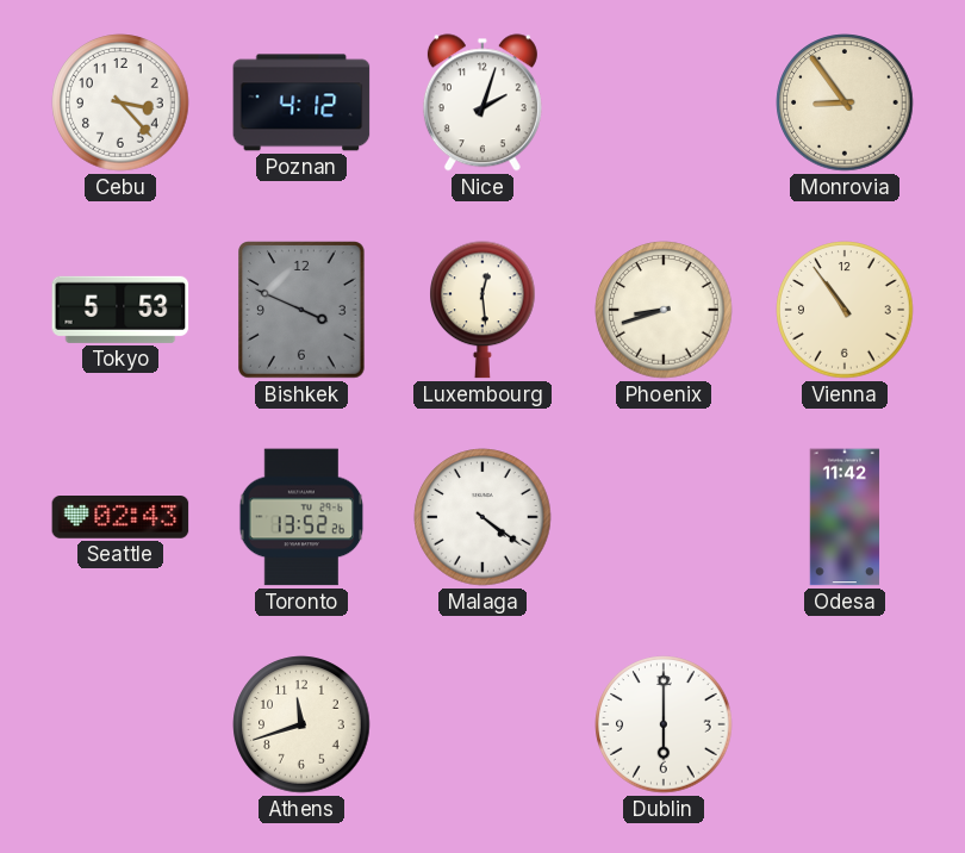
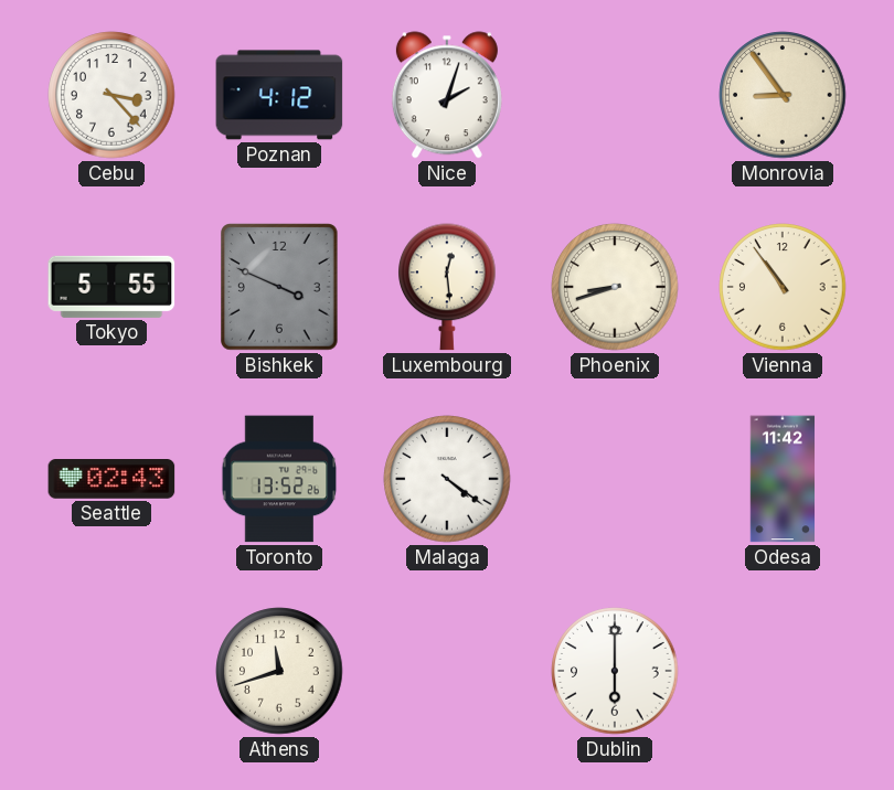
Tokyo: 5:53 -> 5:55
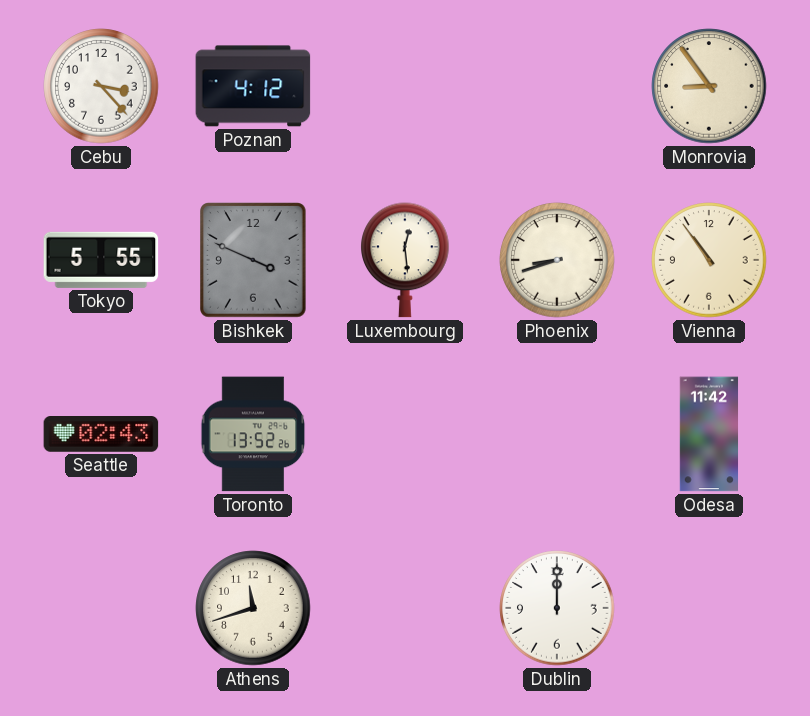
Nice: 2:03 -> none
Malaga: 4:21 -> none
Dublin: 6:00 -> 12:00
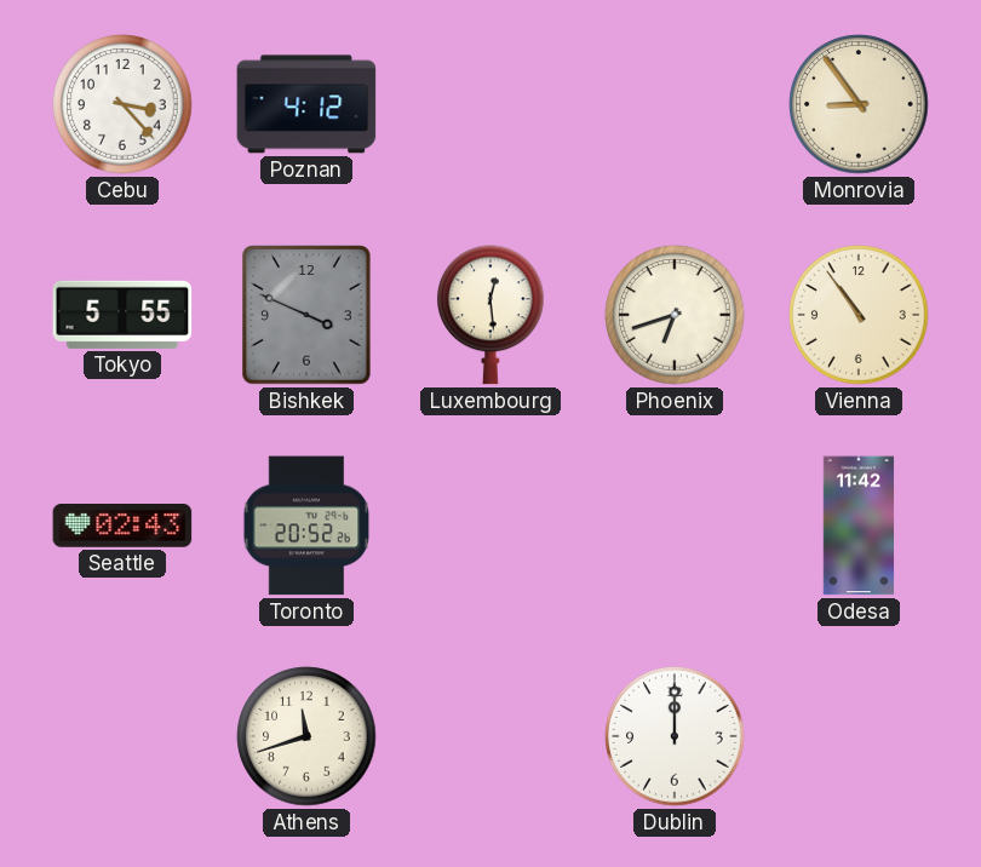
Phoenix: 8:42 -> 6:42
Toronto: 13:52 -> 20:52
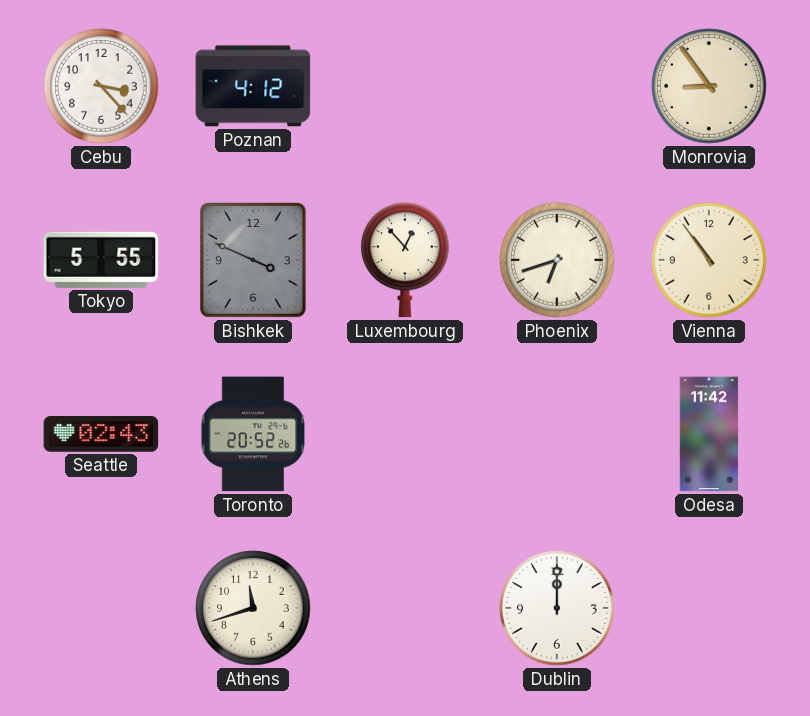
Luxembourg: 12:29 -> 12:53
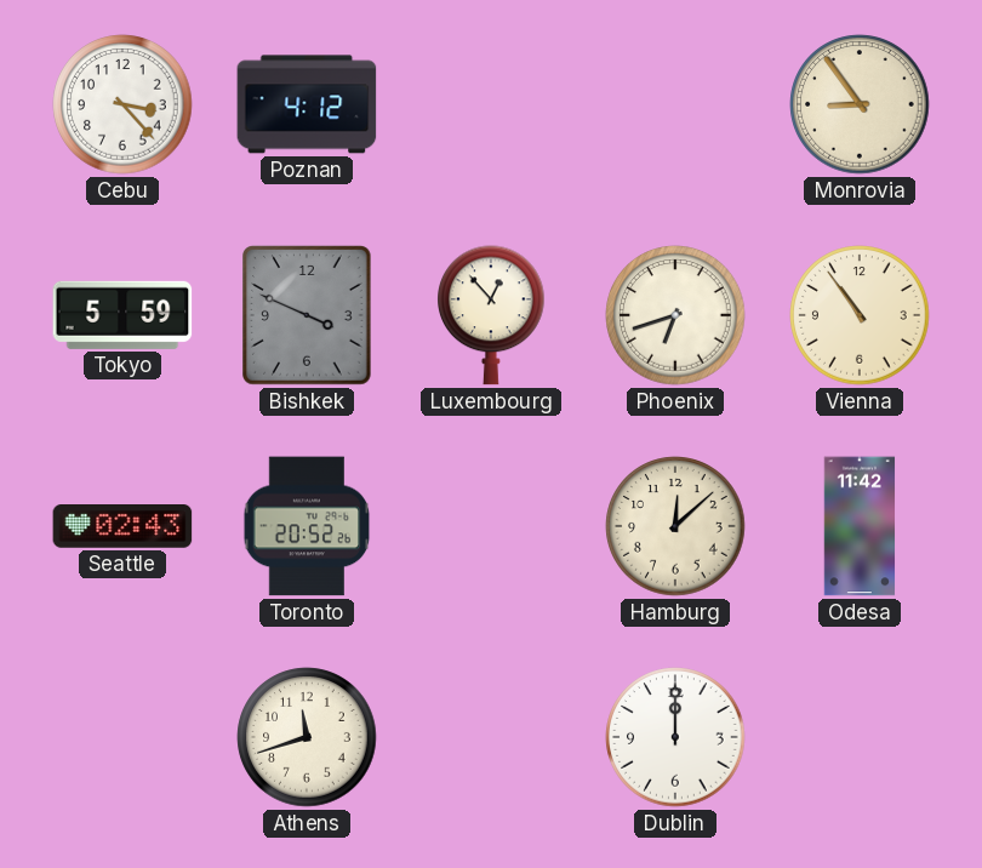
Tokyo: 5:55 -> 5:59
Hamburg: none -> 12:08
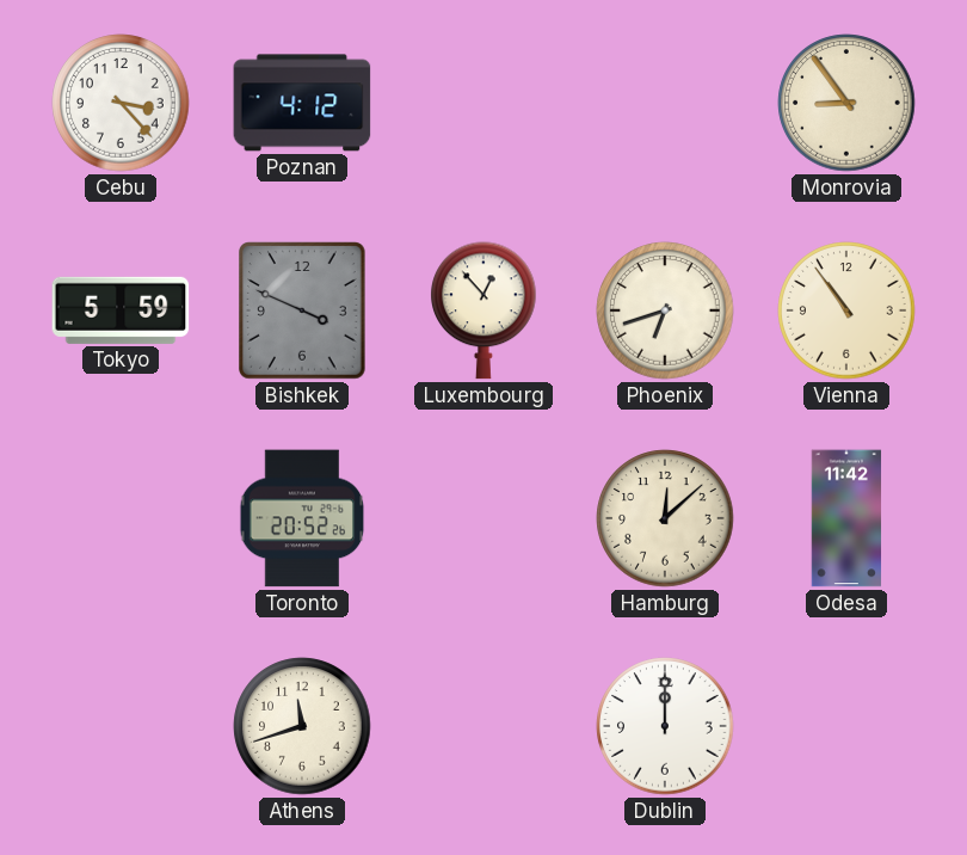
Seattle: 02:43 -> none
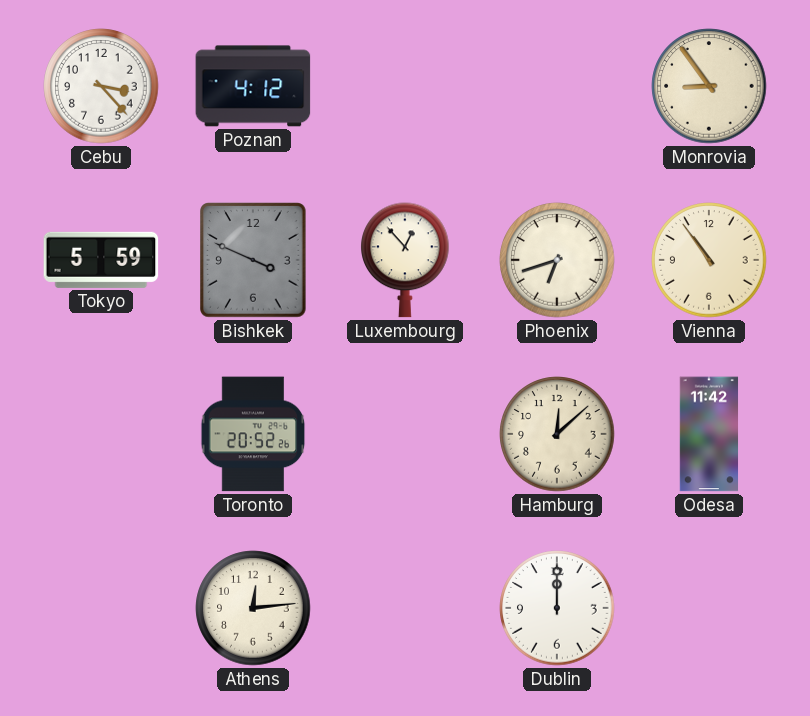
Athens: 11:42 -> 12:14
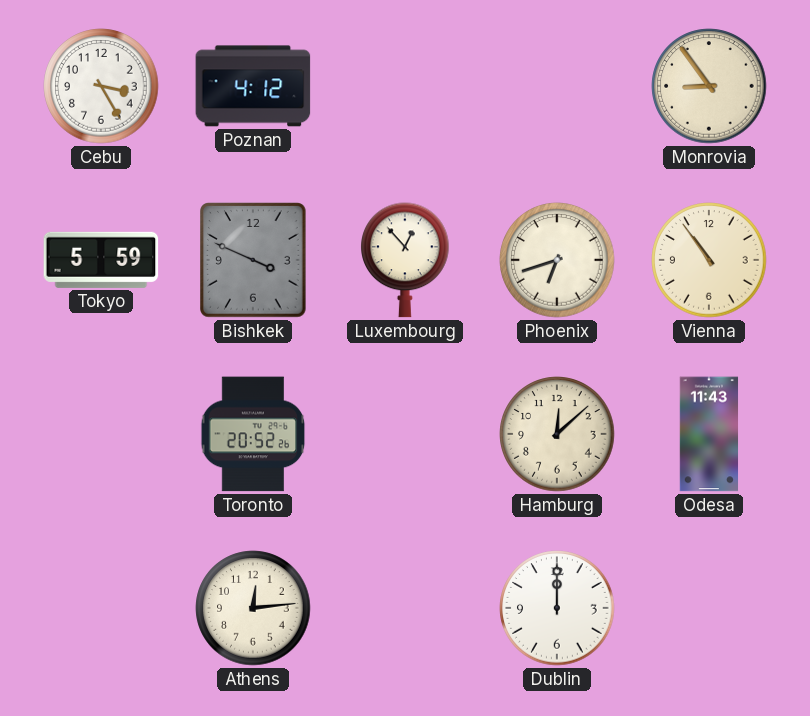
Cebu: 3:23 -> 3:25
Odesa: 11:42 -> 11:43
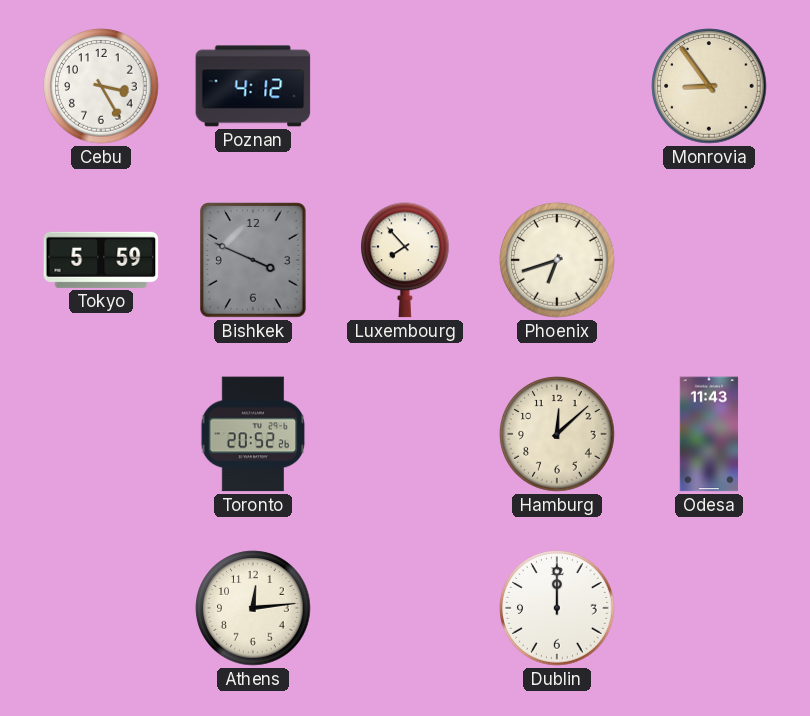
Luxembourg: 12:53 -> 7:53
Vienna: 10:54 -> none
